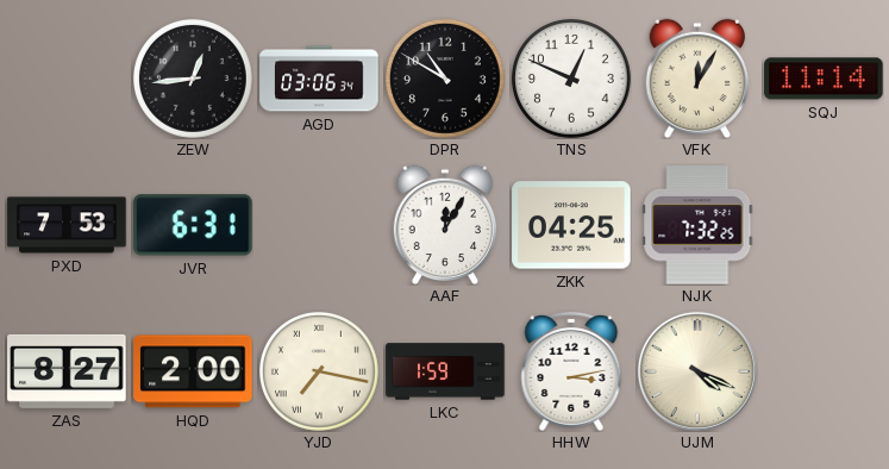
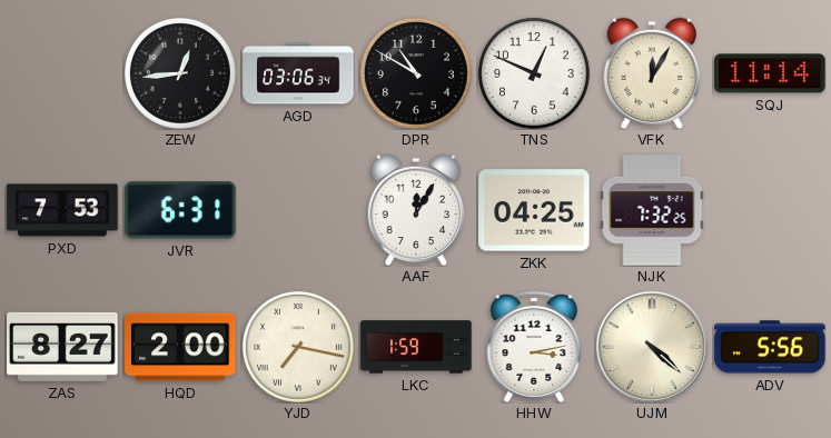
UJM: 4:19 -> 4:22
ADV: none -> 5:56
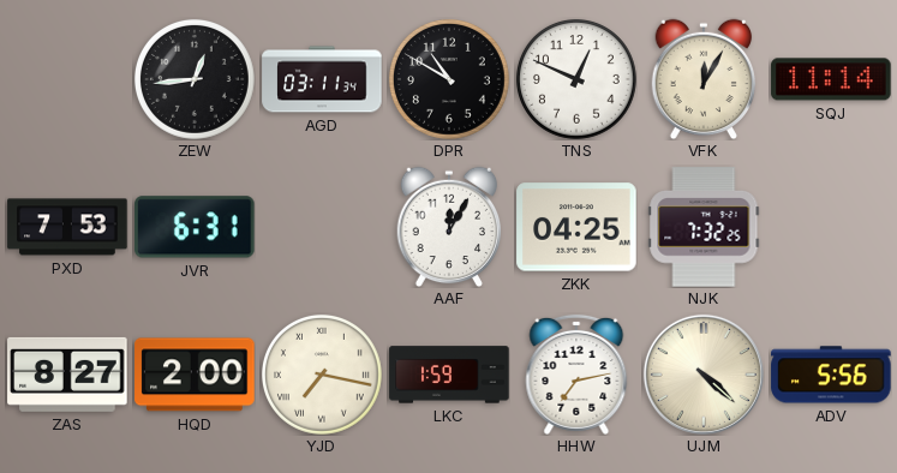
AGD: 03:06 -> 03:11
HHW: 3:13 -> 7:13
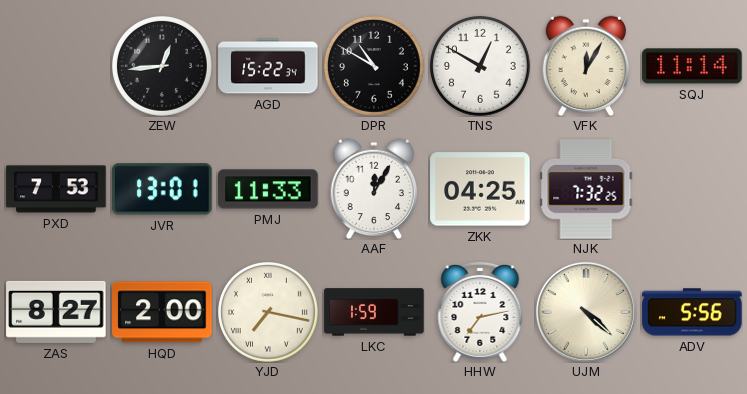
AGD: 03:11 -> 15:22
TNS: 12:49 -> 12:50
JVR: 6:31 -> 13:01
PMJ: none -> 11:33
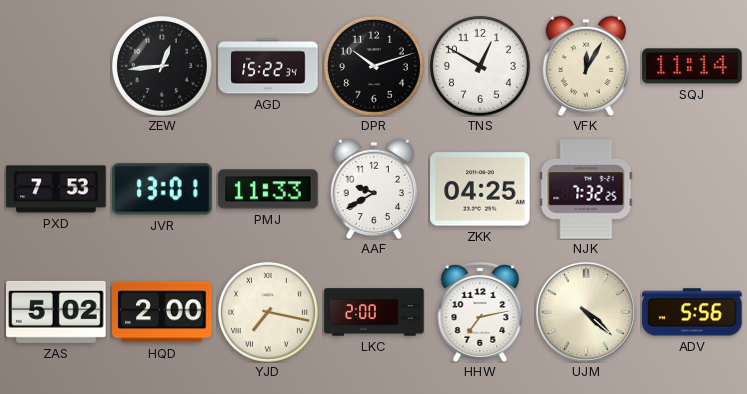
DPR: 10:50 -> 10:12
AAF: 12:05 -> 9:40
ZAS: 8:27 -> 5:02
LKC: 1:59 -> 2:00
